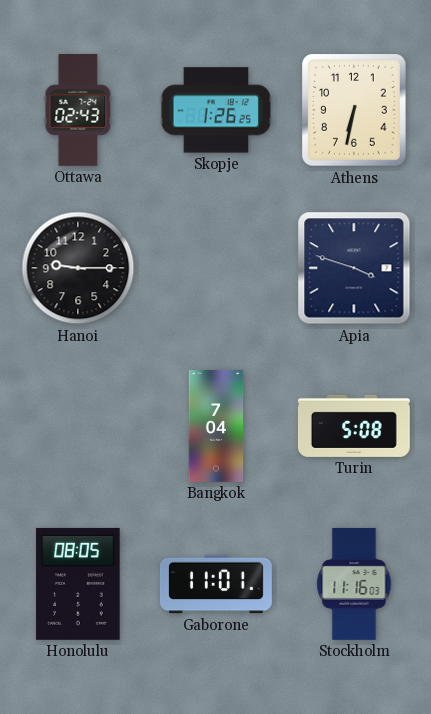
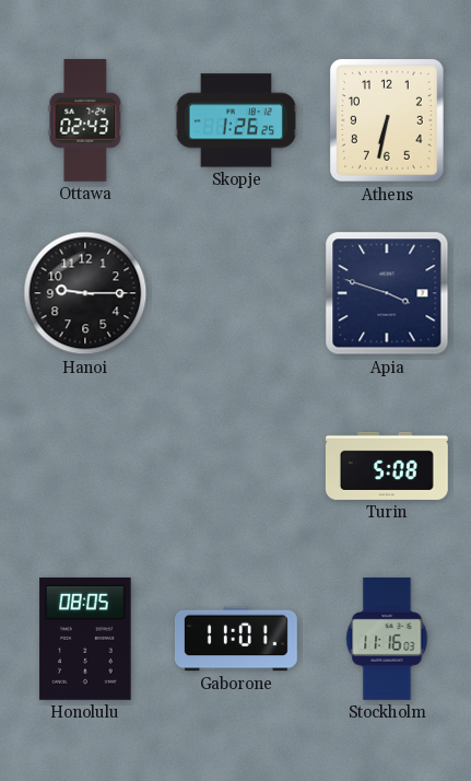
Bangkok: 7:04 -> none
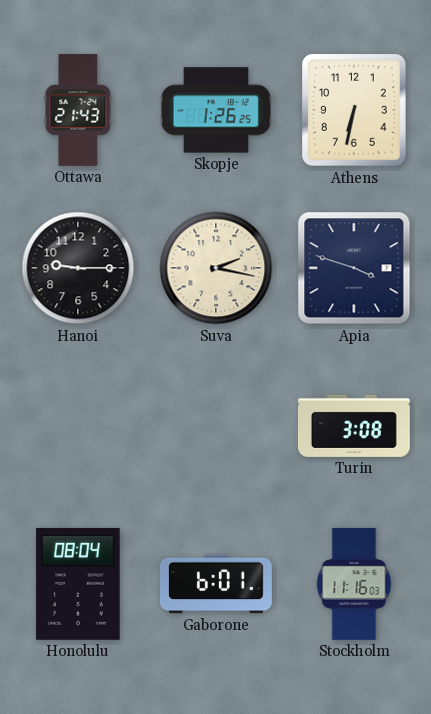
Ottawa: 02:43 -> 21:43
Suva: none -> 2:17
Turin: 5:08 -> 3:08
Honolulu: 08:05 -> 08:04
Gaborone: 11:01 -> 6:01
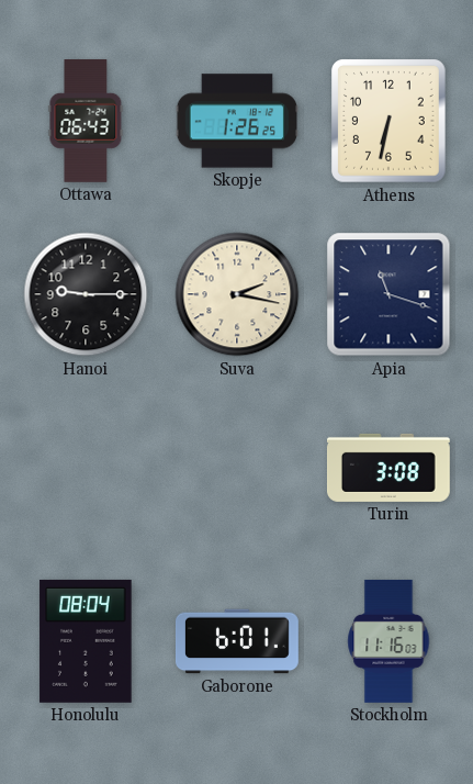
Ottawa: 21:43 -> 06:43
Apia: 3:48 -> 11:18
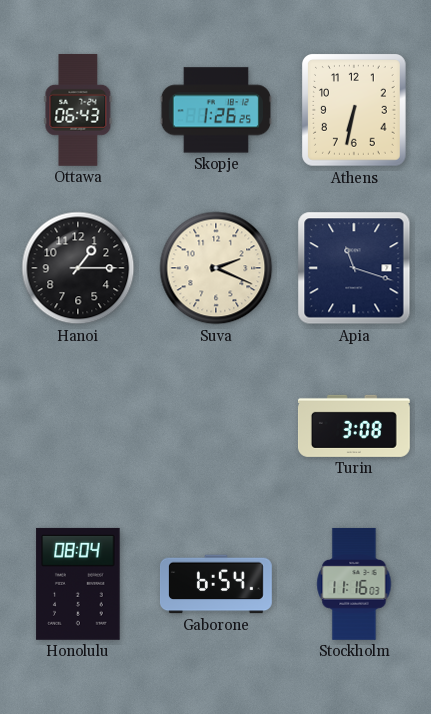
Hanoi: 9:15 -> 1:15
Suva: 2:17 -> 2:19
Gaborone: 6:01 -> 6:54
